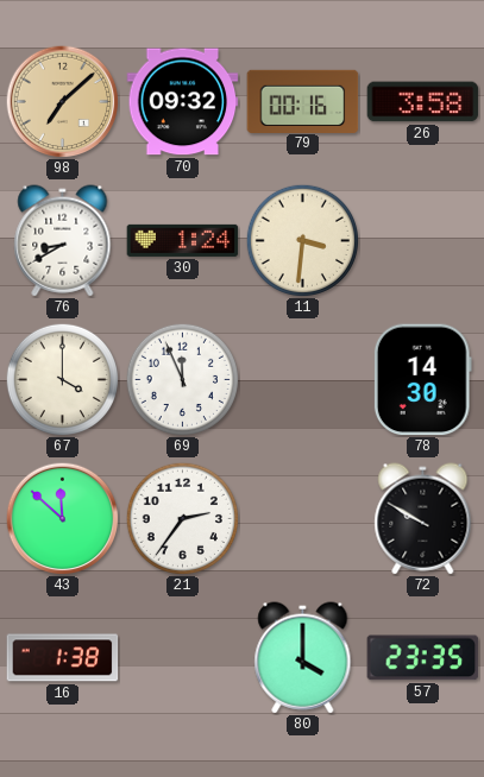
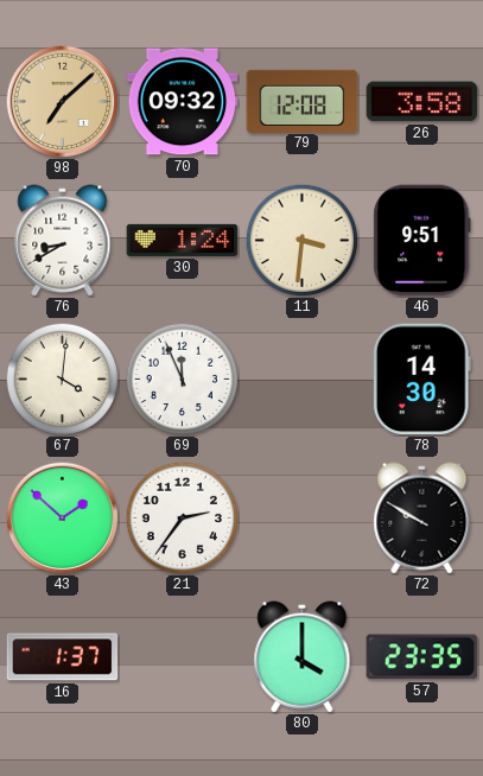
79: 00:16 -> 12:08
46: none -> 9:51
67: 4:00 -> 4:01
43: 11:52 -> 1:52
16: 1:38 -> 1:37
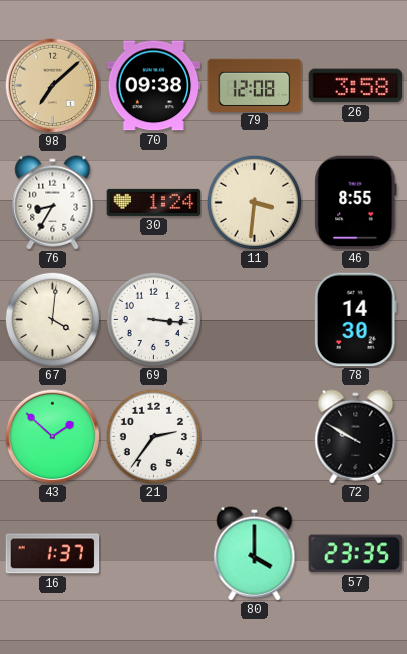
70: 09:32 -> 09:38
76: 8:40 -> 8:35
46: 9:51 -> 8:55
69: 11:56 -> 3:16
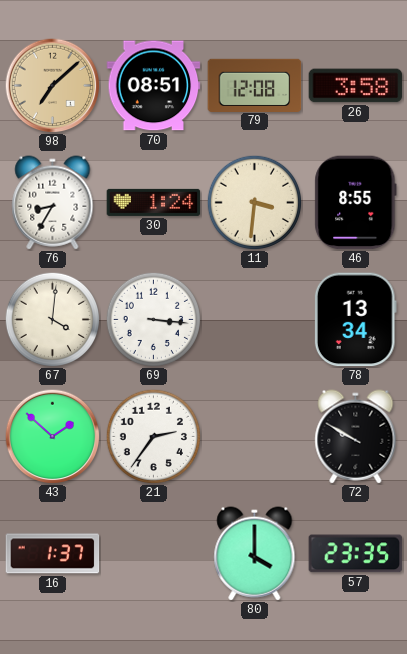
70: 09:38 -> 08:51
78: 14:30 -> 13:34
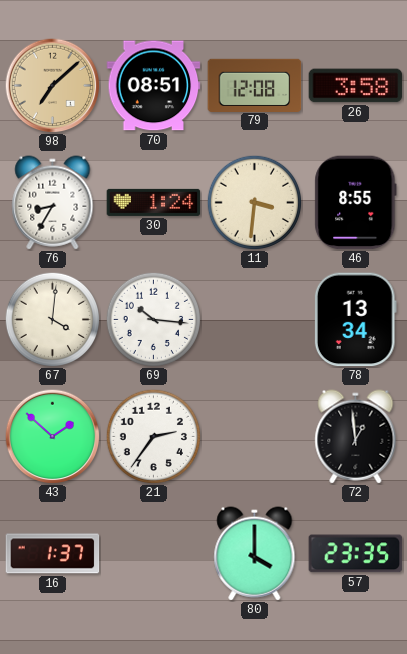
69: 3:16 -> 10:16
72: 9:50 -> 12:59
